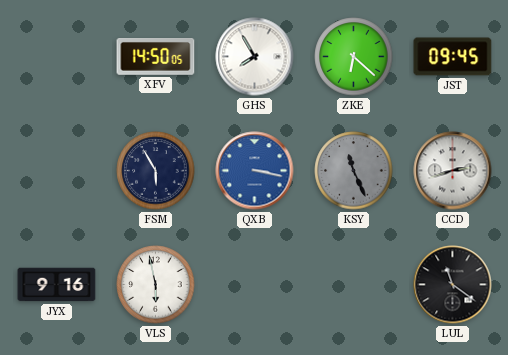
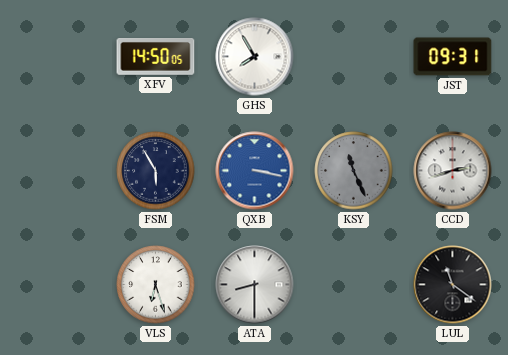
ZKE: 6:22 -> none
JST: 09:45 -> 09:31
JYX: 9:16 -> none
VLS: 5:58 -> 6:27
ATA: none -> 8:30
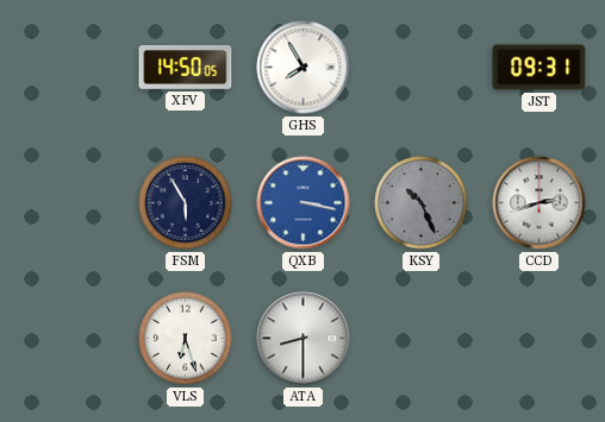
KSY: 11:26 -> 10:26
LUL: 11:21 -> none
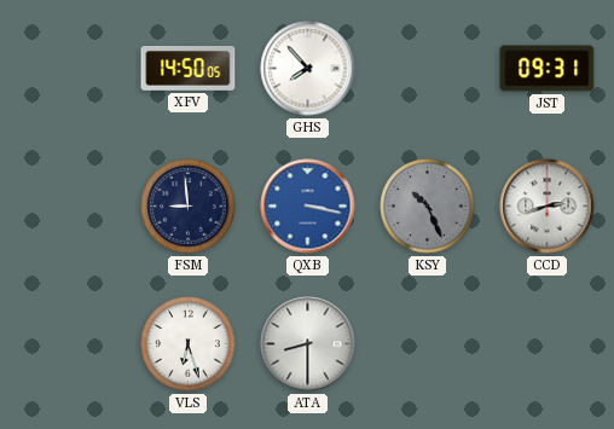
GHS: 7:55 -> 7:53
FSM: 5:55 -> 8:59
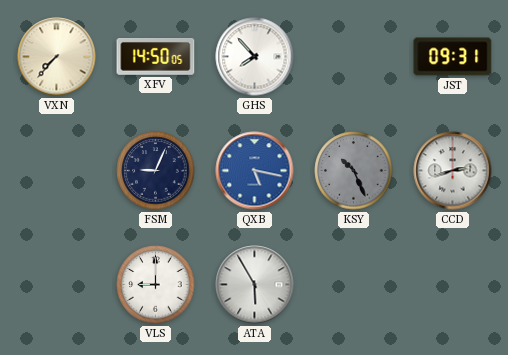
VXN: none -> 7:37
FSM: 8:59 -> 9:04
QXB: 3:17 -> 5:17
VLS: 6:27 -> 9:00
ATA: 8:30 -> 5:55
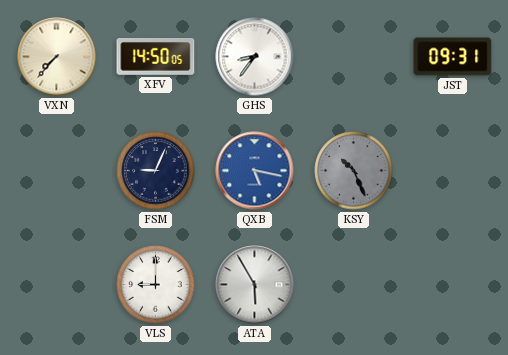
GHS: 7:53 -> 8:36
CCD: 2:42 -> none
